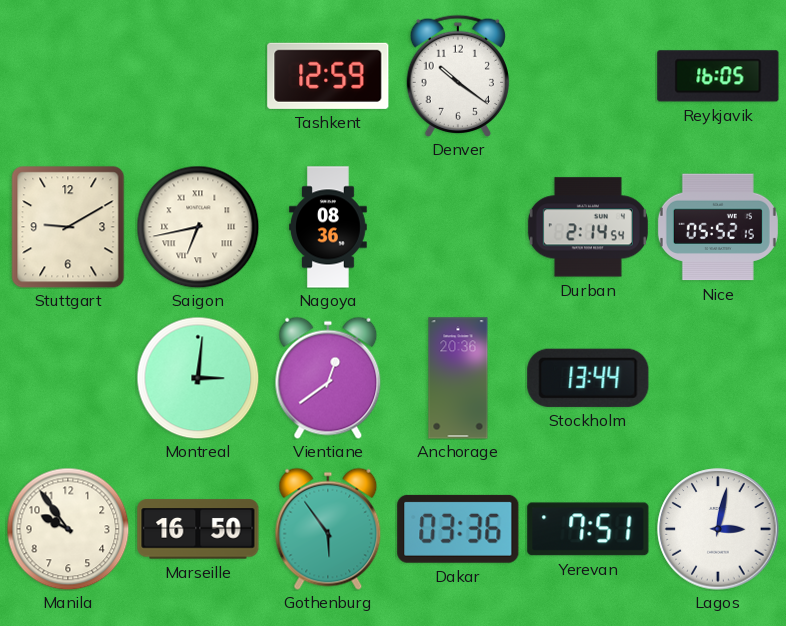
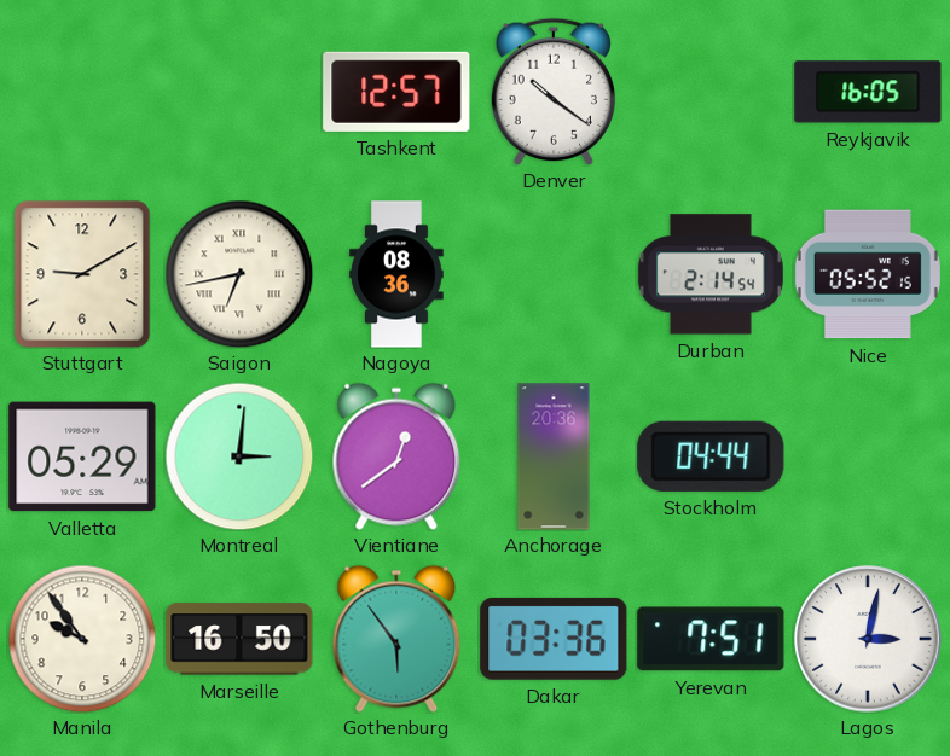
Tashkent: 12:59 -> 12:57
Valletta: none -> 05:29
Stockholm: 13:44 -> 04:44
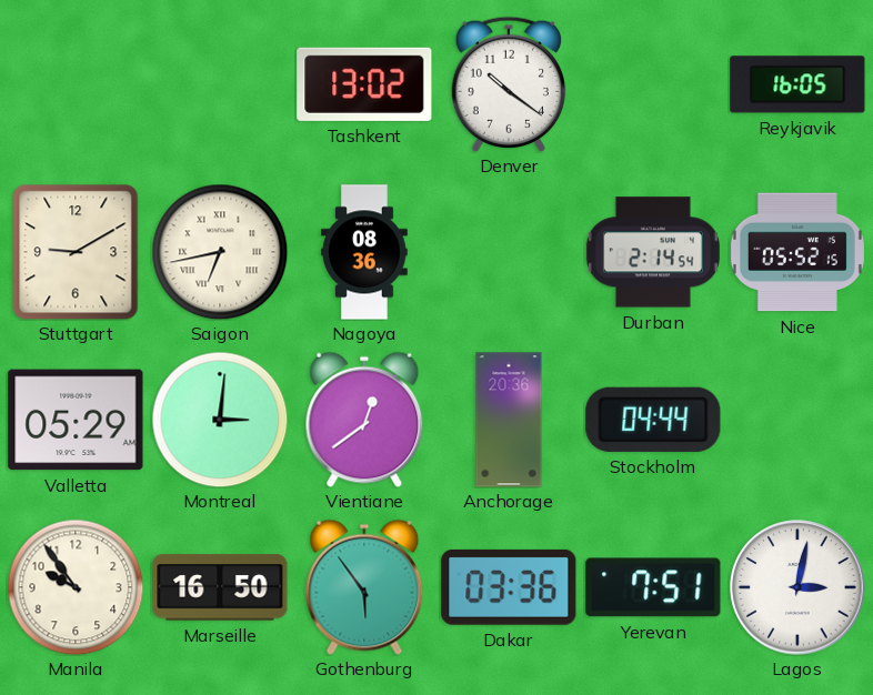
Tashkent: 12:57 -> 13:02
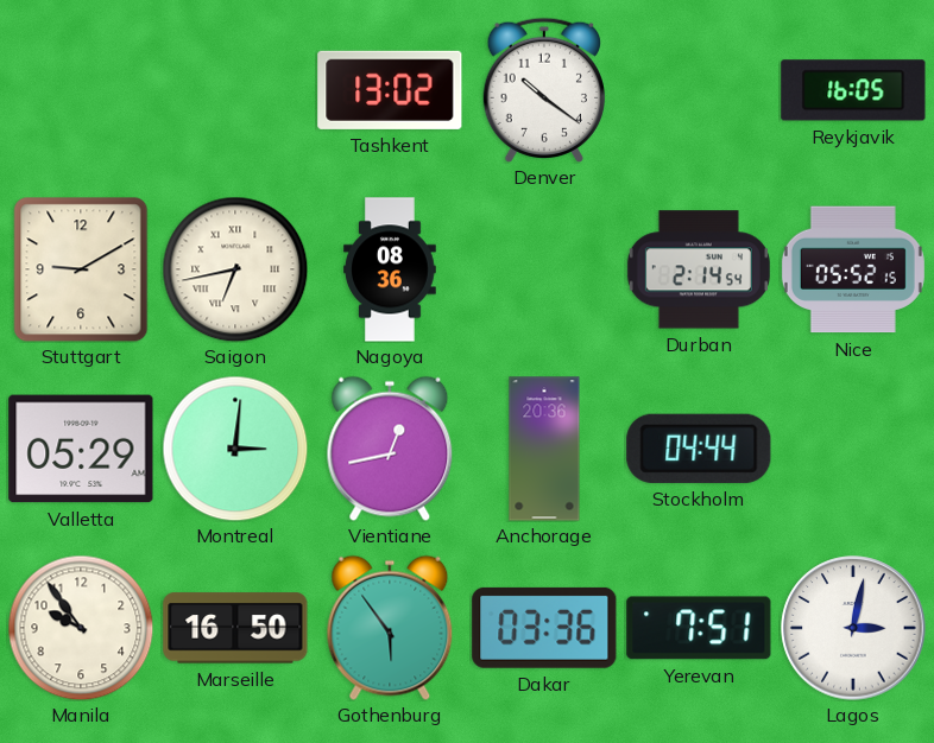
Vientiane: 12:39 -> 12:43
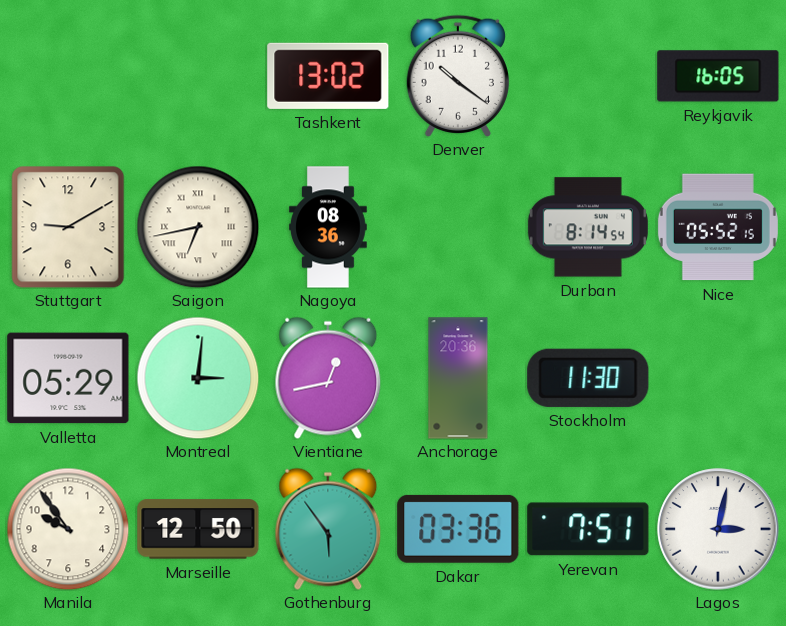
Durban: 2:14 -> 8:14
Stockholm: 04:44 -> 11:30
Marseille: 16:50 -> 12:50
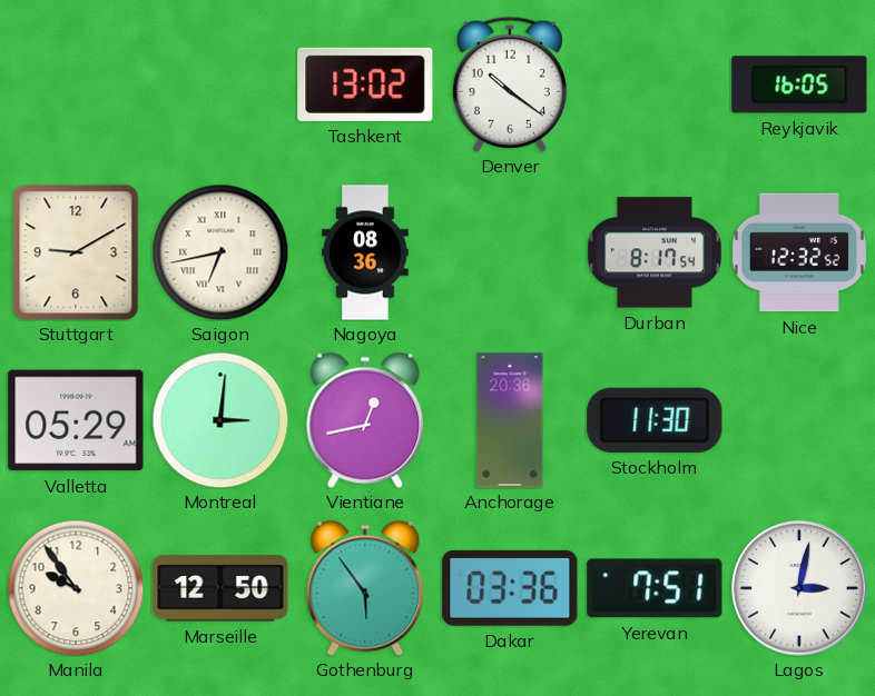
Durban: 8:14 -> 8:17
Nice: 05:52 -> 12:32
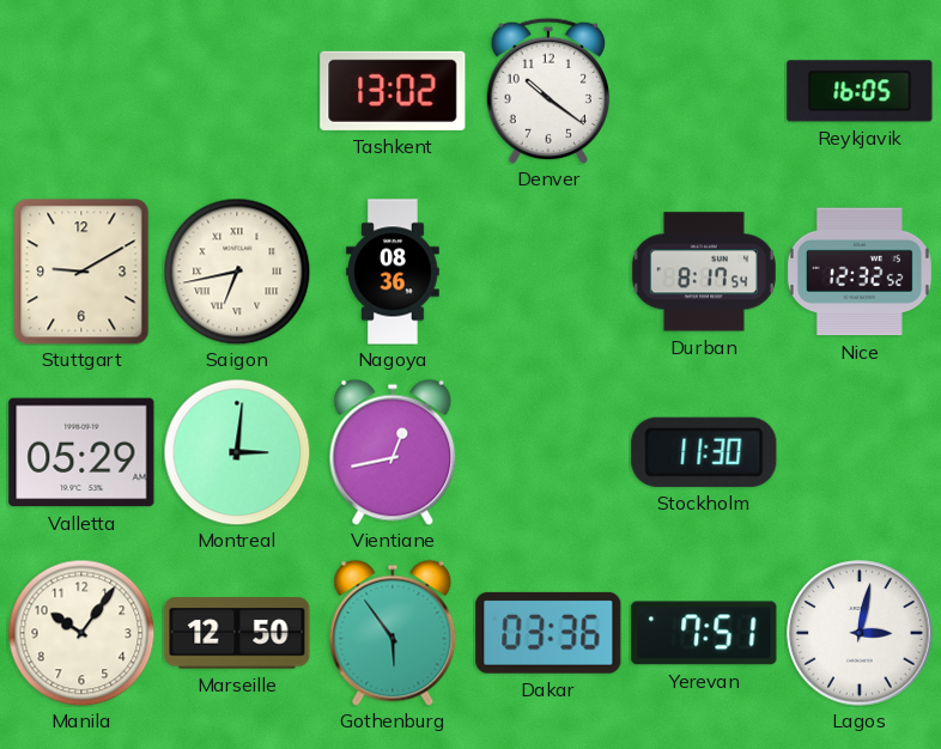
Anchorage: 20:36 -> none
Manila: 9:54 -> 10:06
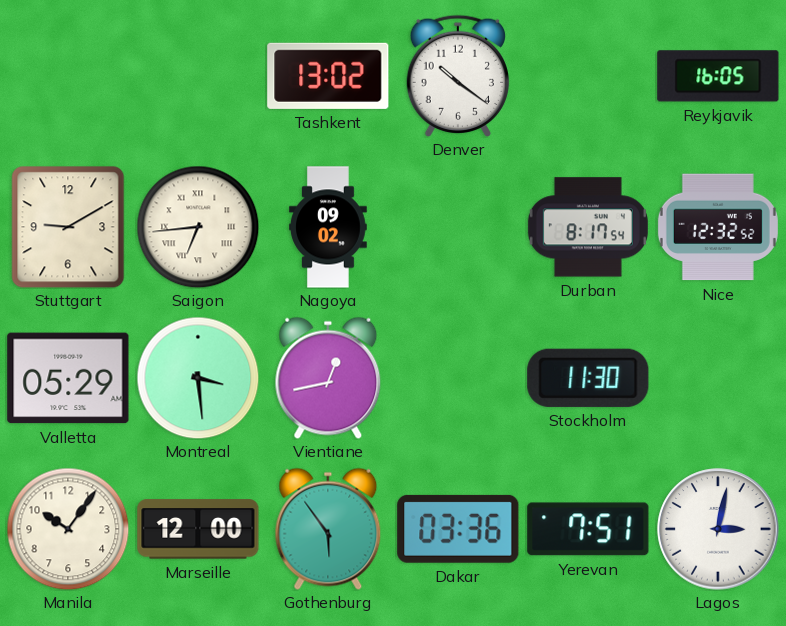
Saigon: 6:43 -> 6:44
Nagoya: 08:36 -> 09:02
Montreal: 3:01 -> 3:29
Marseille: 12:50 -> 12:00
